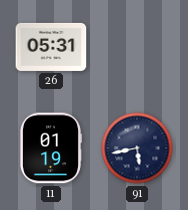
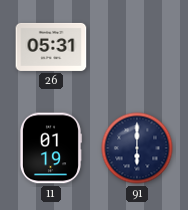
91: 5:43 -> 6:00
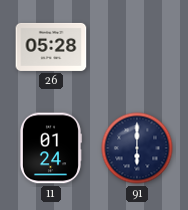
26: 05:31 -> 05:28
11: 01:19 -> 01:24
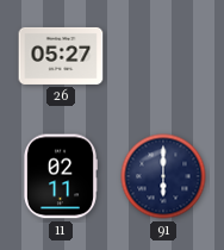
26: 05:28 -> 05:27
11: 01:24 -> 02:11
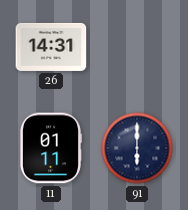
26: 05:27 -> 14:31
11: 02:11 -> 01:11
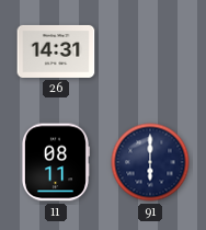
11: 01:11 -> 08:11
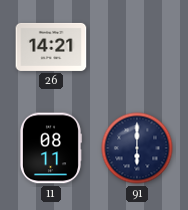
26: 14:31 -> 14:21
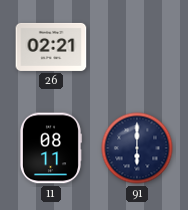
26: 14:21 -> 02:21
